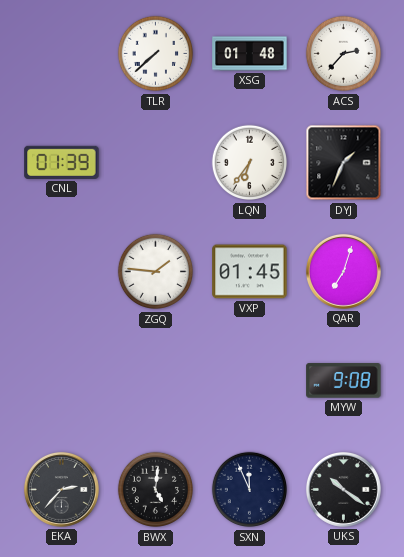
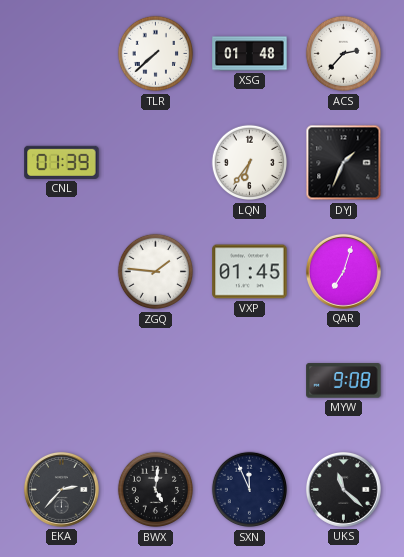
UKS: 10:21 -> 11:22
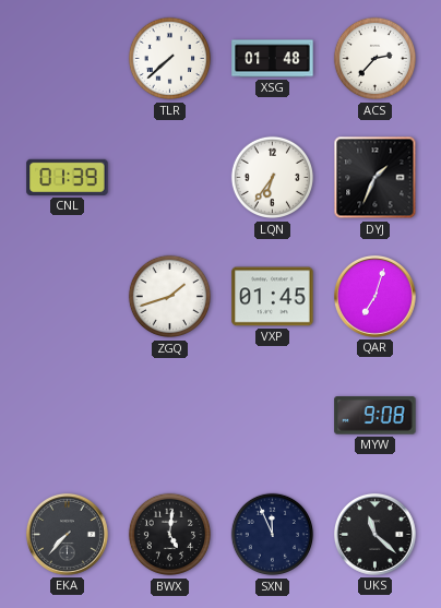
ZGQ: 1:46 -> 1:42
EKA: 2:37 -> 7:37
